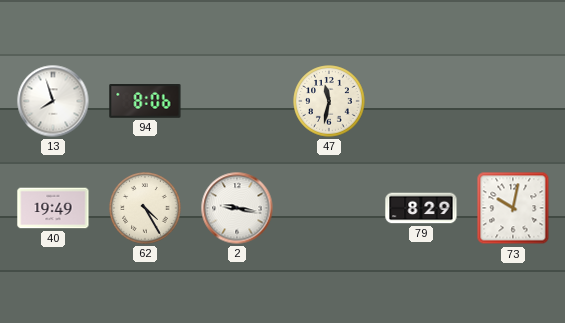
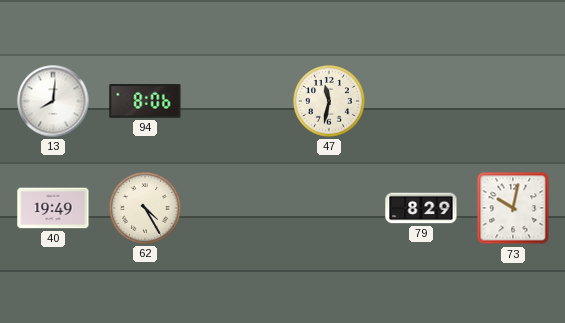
13: 7:57 -> 8:01
2: 9:17 -> none
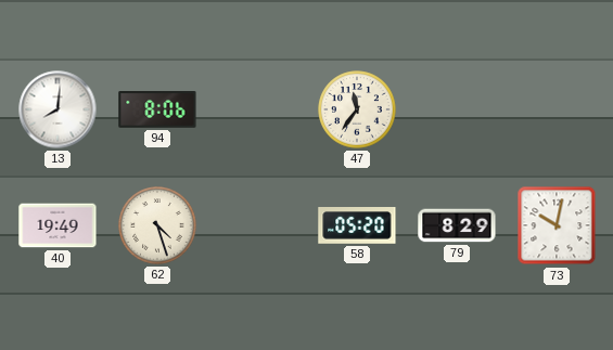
47: 11:32 -> 11:36
62: 4:25 -> 4:27
58: none -> 05:20
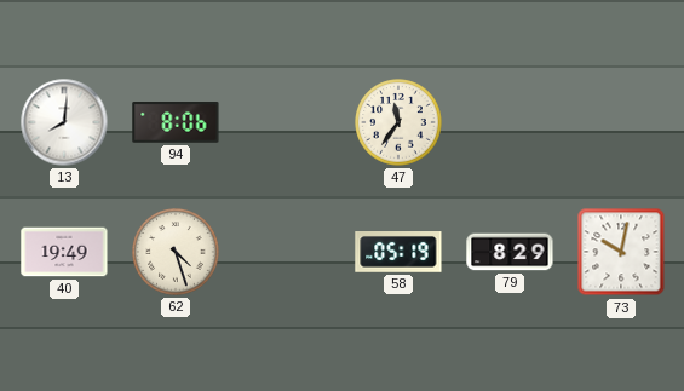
58: 05:20 -> 05:19
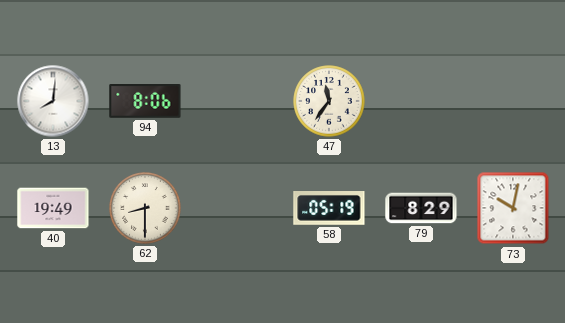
62: 4:27 -> 8:30
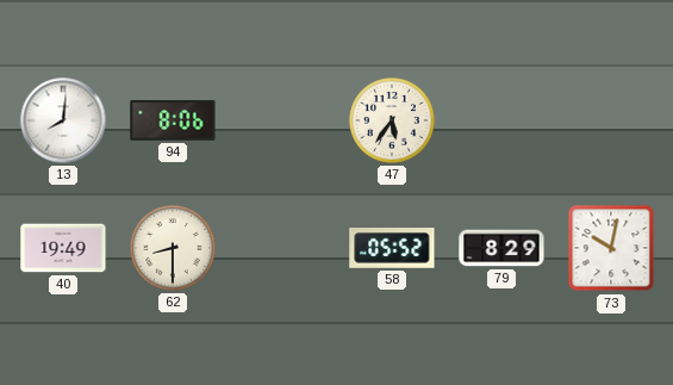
47: 11:36 -> 5:36
58: 05:19 -> 05:52
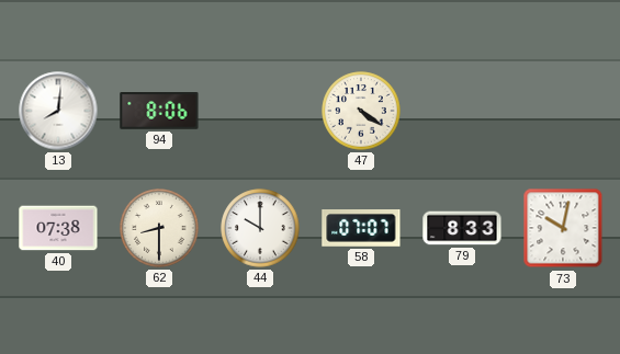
47: 5:36 -> 4:21
40: 19:49 -> 07:38
44: none -> 10:00
58: 05:52 -> 07:07
79: 8:29 -> 8:33
